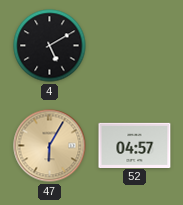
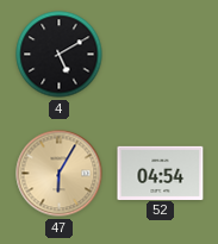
52: 04:57 -> 04:54
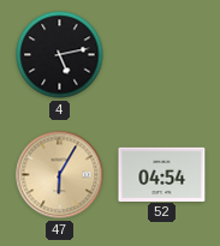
4: 5:10 -> 5:13
